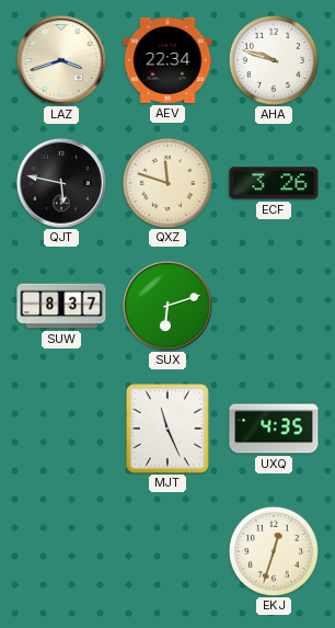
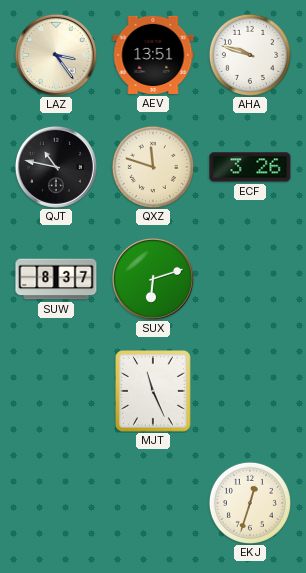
LAZ: 3:42 -> 3:24
AEV: 22:34 -> 13:51
QJT: 5:47 -> 10:47
UXQ: 4:35 -> none
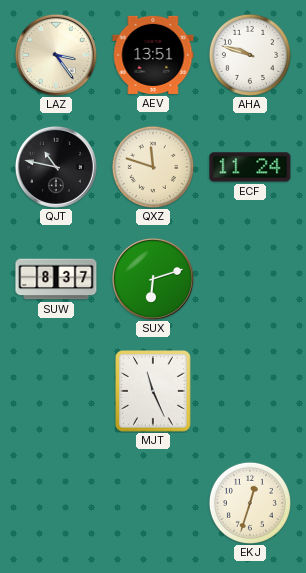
ECF: 3:26 -> 11:24
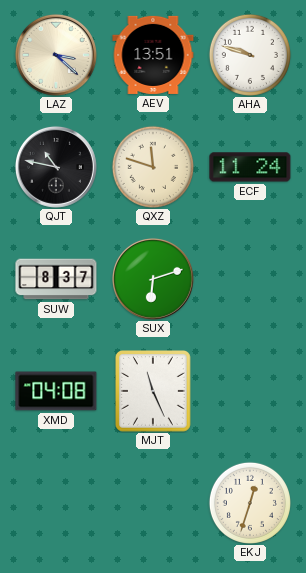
LAZ: 3:24 -> 3:22
XMD: none -> 04:08
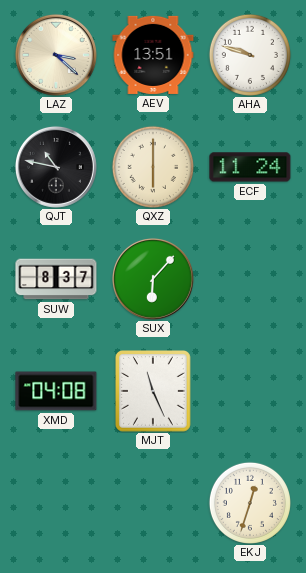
QXZ: 11:48 -> 6:00
SUX: 6:12 -> 6:07
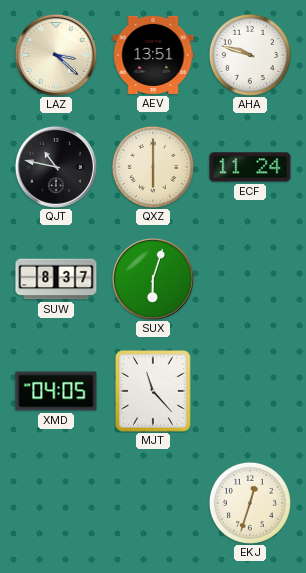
SUX: 6:07 -> 6:03
XMD: 04:08 -> 04:05
MJT: 11:26 -> 11:23
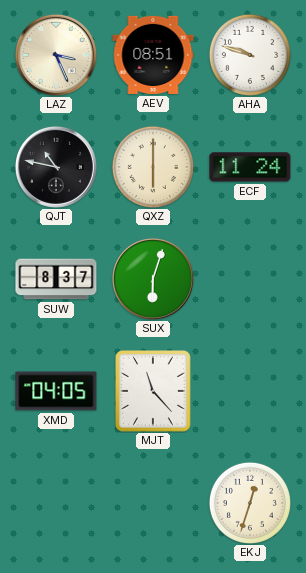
LAZ: 3:22 -> 3:26
AEV: 13:51 -> 08:51
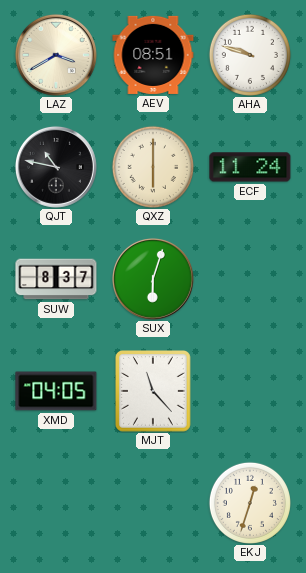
LAZ: 3:26 -> 3:40
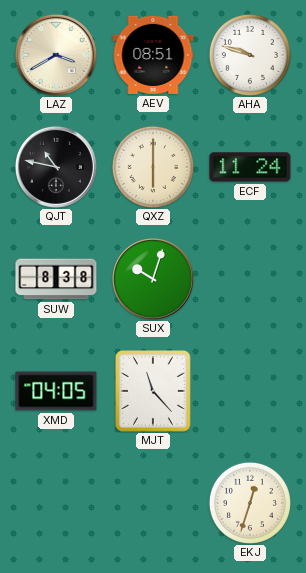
SUW: 8:37 -> 8:38
SUX: 6:03 -> 10:03
